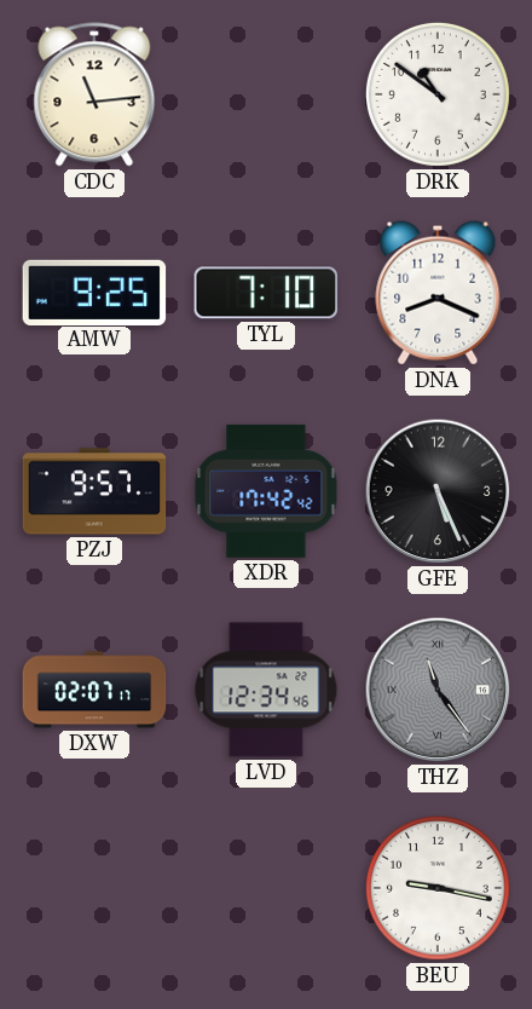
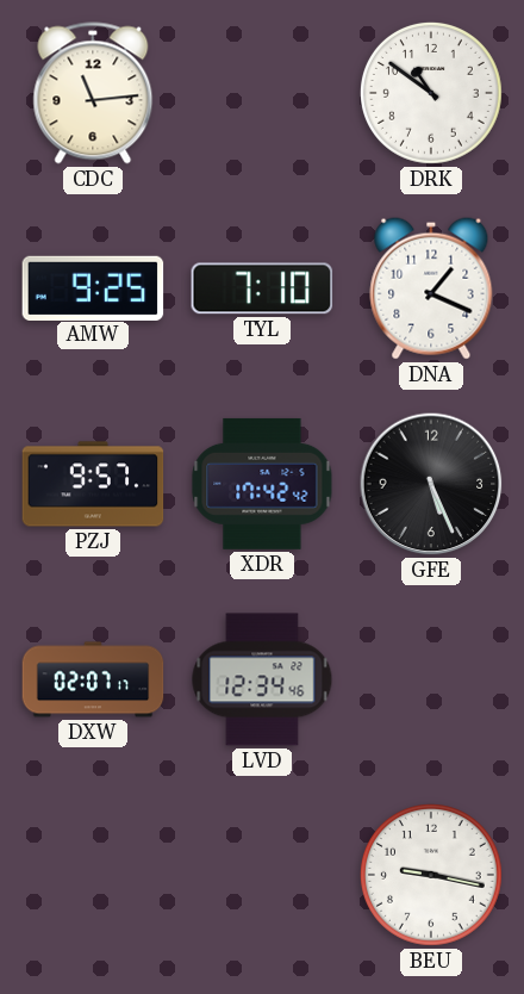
DNA: 8:19 -> 1:19
THZ: 11:24 -> none
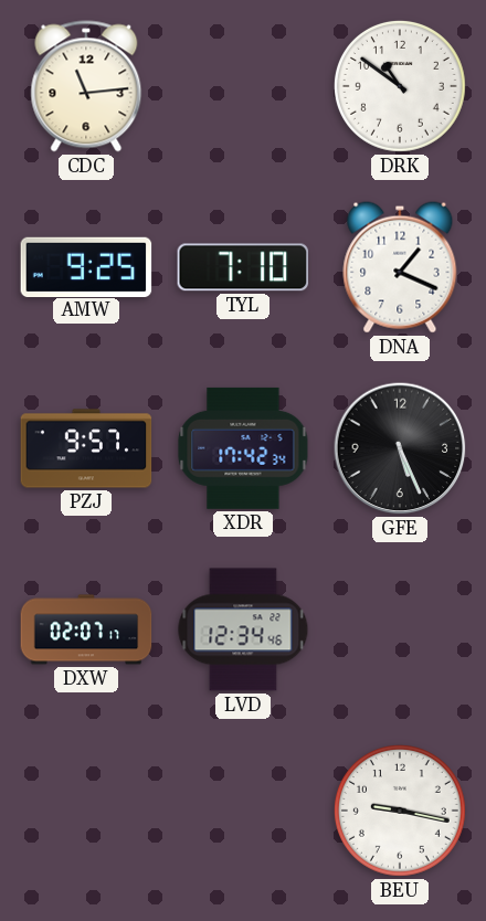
XDR: 17:42:42 -> 17:42:34
